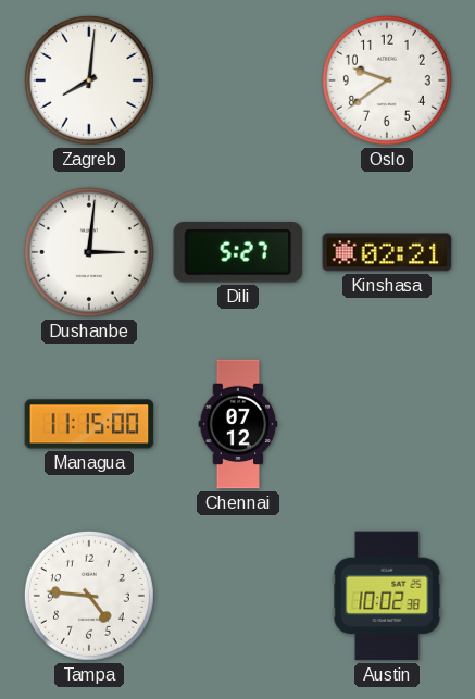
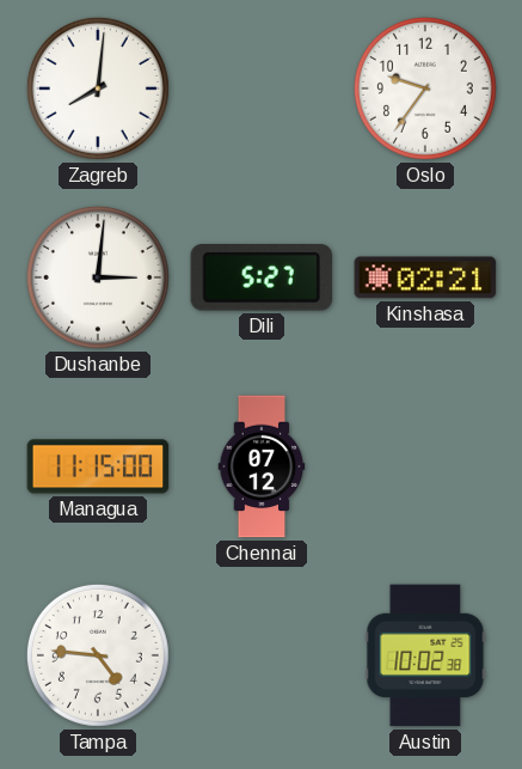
Oslo: 9:39 -> 9:36
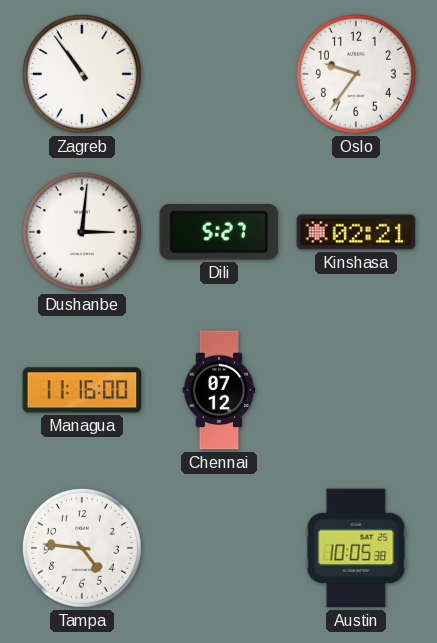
Zagreb: 8:01 -> 10:54
Managua: 11:15 -> 11:16
Austin: 10:02 -> 10:05
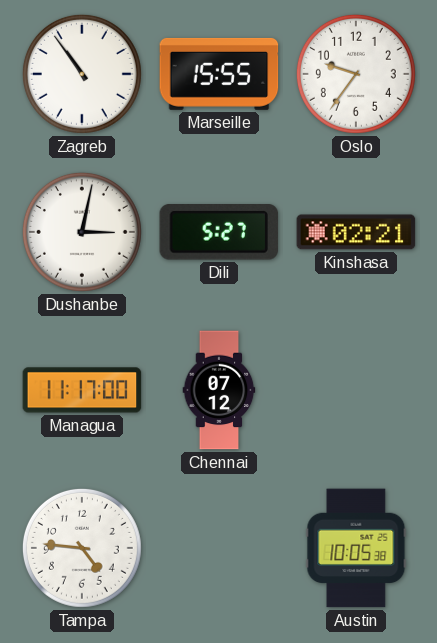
Marseille: none -> 15:55
Dushanbe: 3:01 -> 3:02
Managua: 11:16 -> 11:17
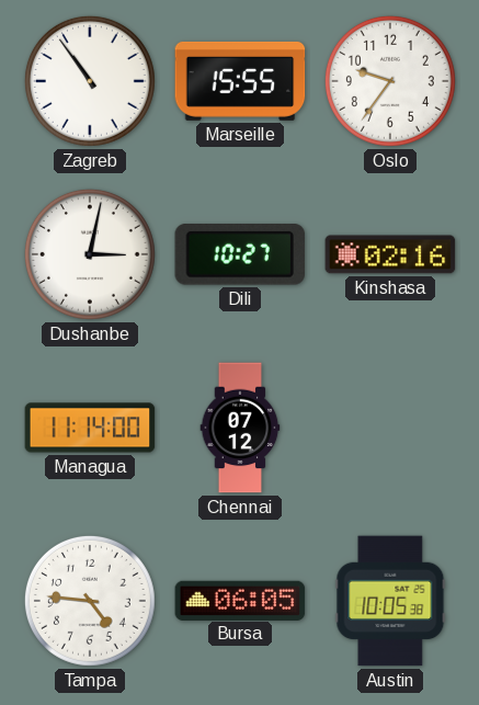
Dili: 5:27 -> 10:27
Kinshasa: 02:21 -> 02:16
Managua: 11:17 -> 11:14
Bursa: none -> 06:05
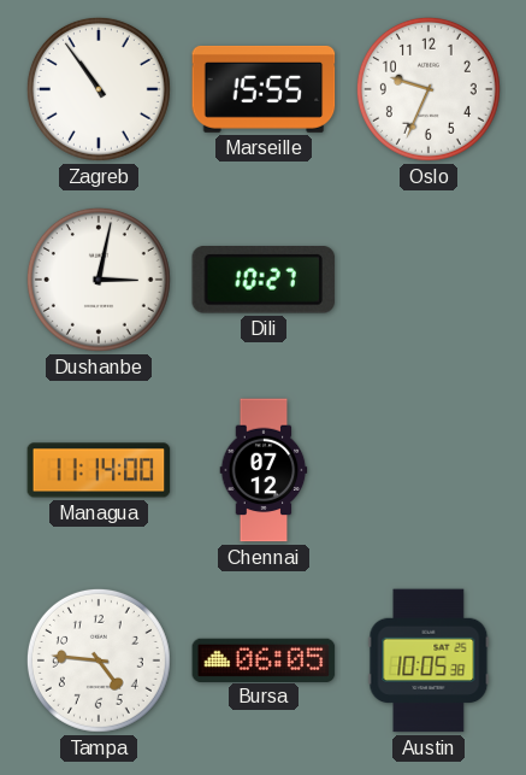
Oslo: 9:36 -> 9:34
Kinshasa: 02:16 -> none
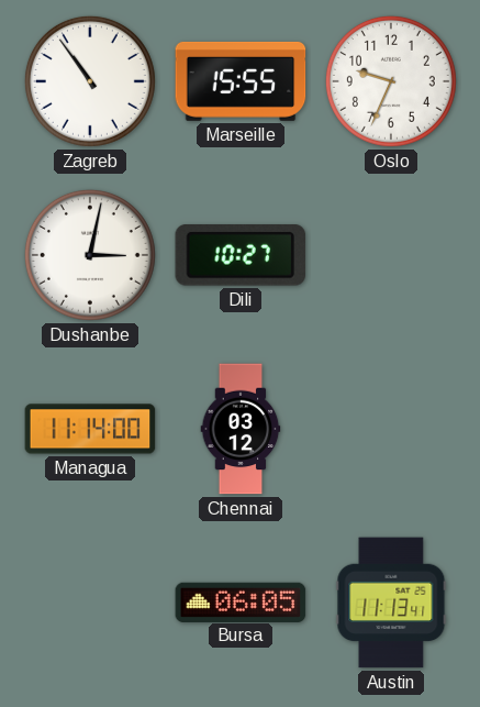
Chennai: 07:12 -> 03:12
Tampa: 4:46 -> none
Austin: 10:05 -> 11:13
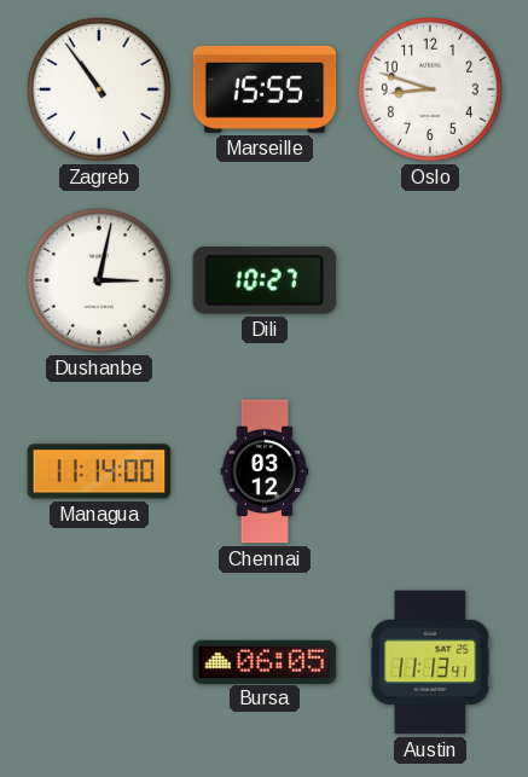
Oslo: 9:34 -> 8:48
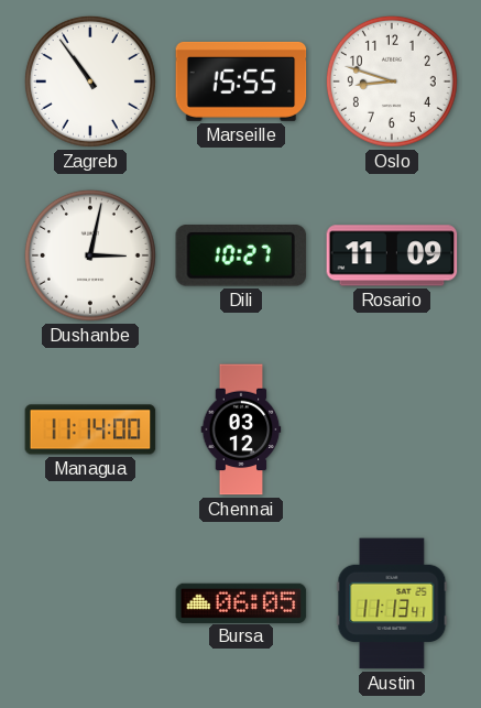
Rosario: none -> 11:09
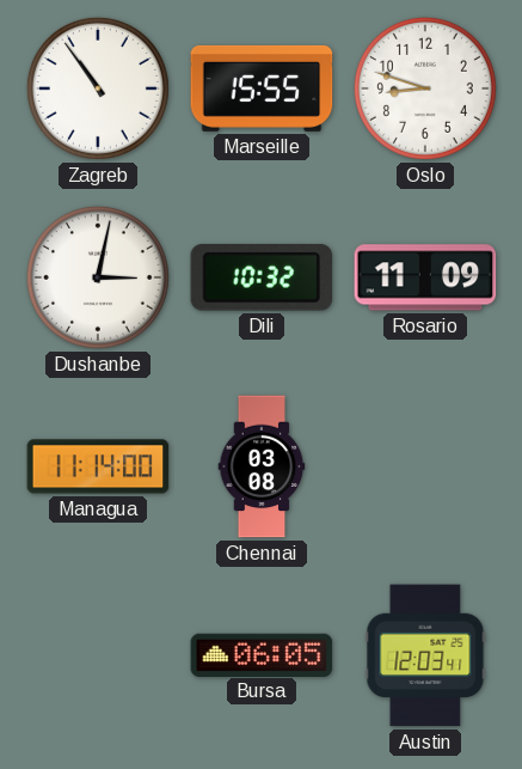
Dili: 10:27 -> 10:32
Chennai: 03:12 -> 03:08
Austin: 11:13 -> 12:03
